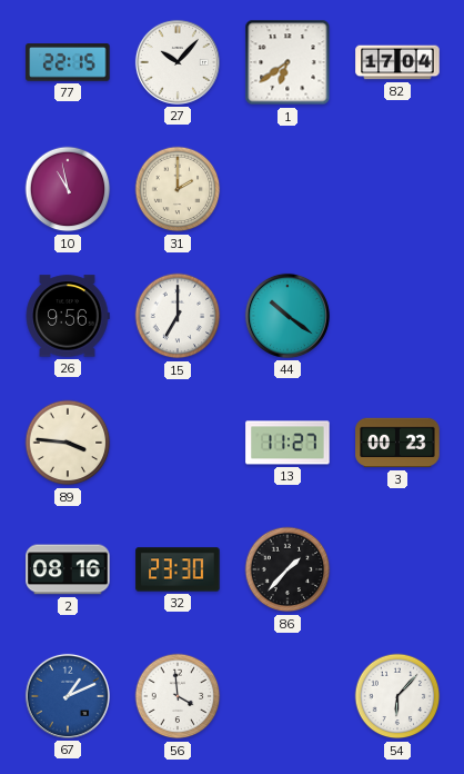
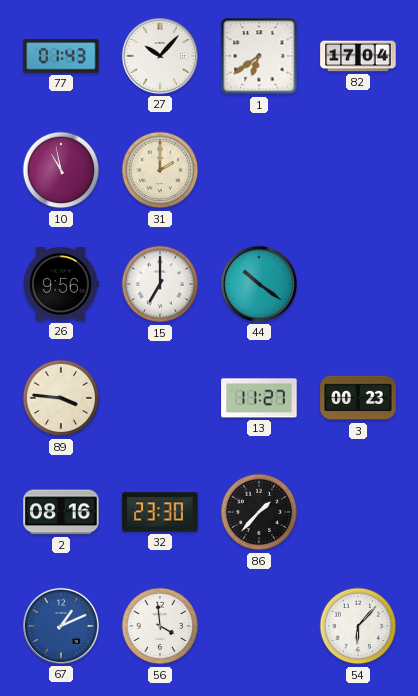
77: 22:15 -> 01:43
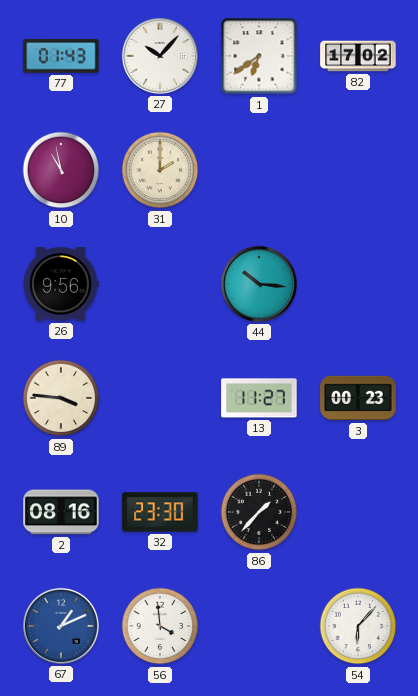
82: 17:04 -> 17:02
15: 7:00 -> none
44: 10:21 -> 10:16
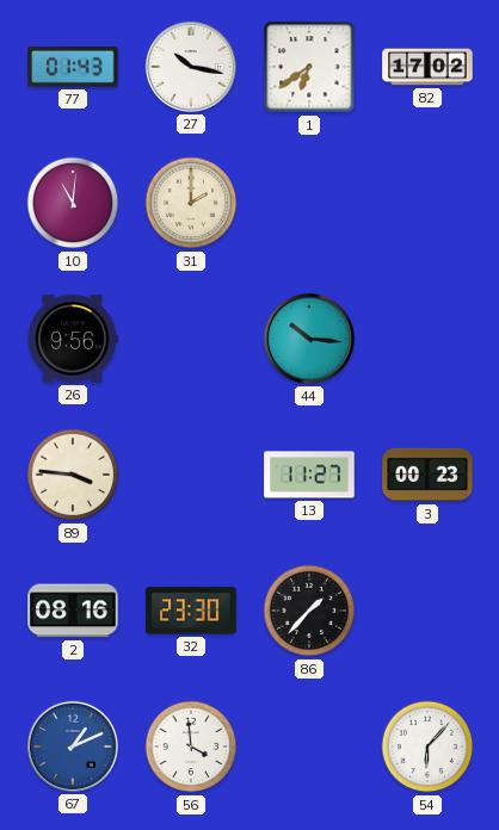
27: 10:07 -> 10:17
10: 10:58 -> 11:01
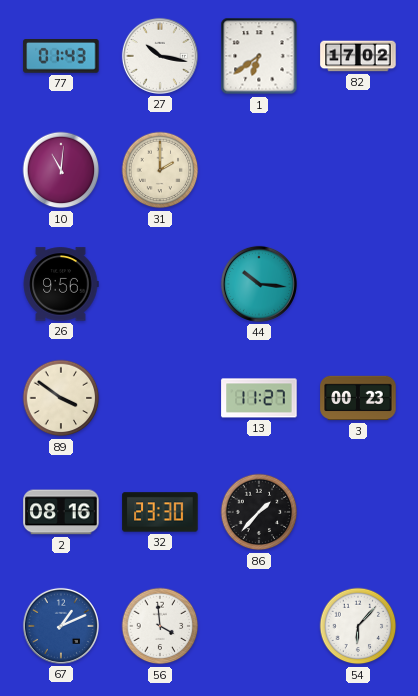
89: 3:46 -> 3:51
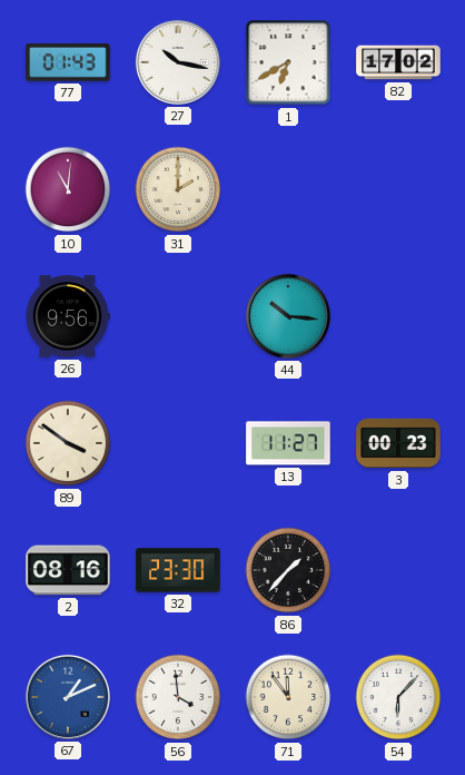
1: 6:39 -> 6:40
71: none -> 11:54
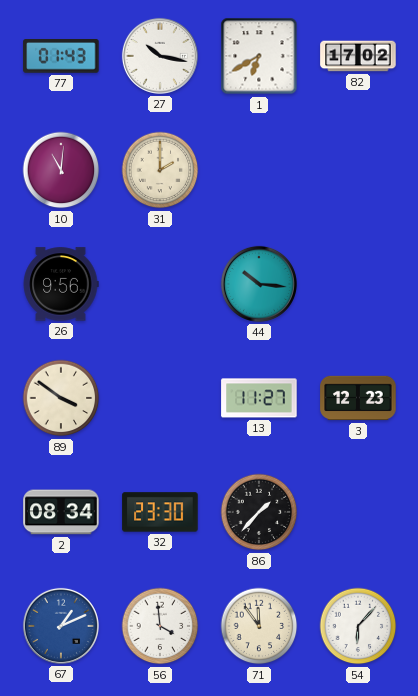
3: 00:23 -> 12:23
2: 08:16 -> 08:34
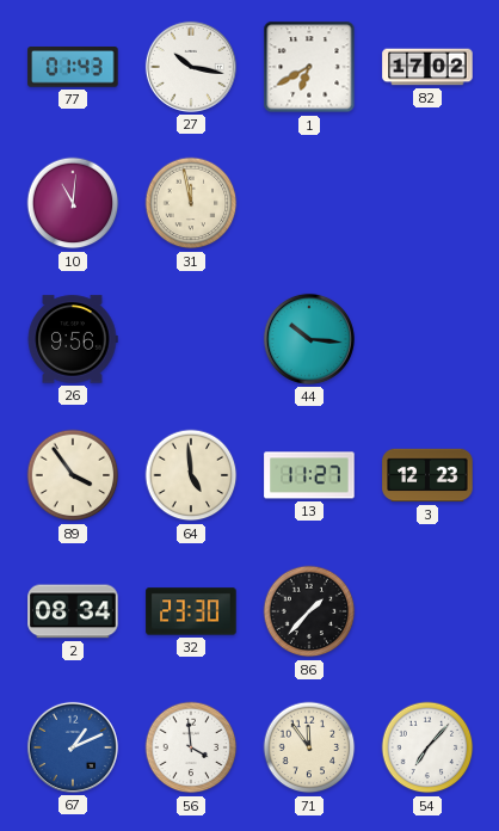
31: 2:00 -> 11:58
89: 3:51 -> 3:54
64: none -> 4:59
54: 6:07 -> 7:07
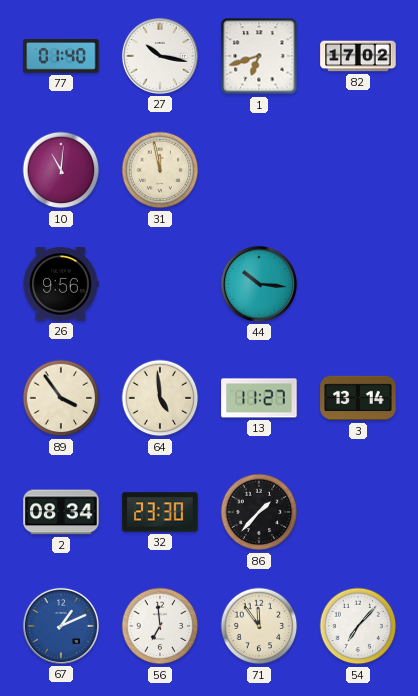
77: 01:43 -> 01:40
1: 6:40 -> 6:42
3: 12:23 -> 13:14
56: 3:59 -> 6:59
